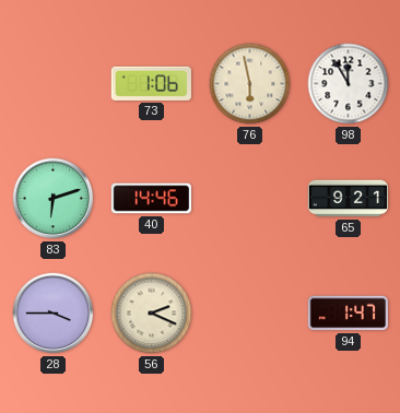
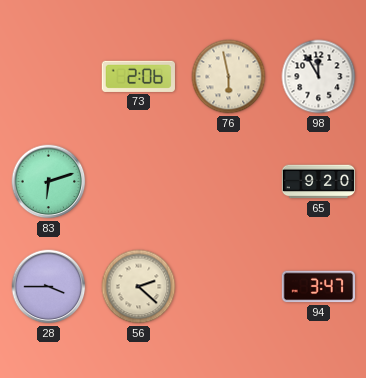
73: 1:06 -> 2:06
40: 14:46 -> none
65: 9:21 -> 9:20
56: 2:19 -> 2:22
94: 1:47 -> 3:47
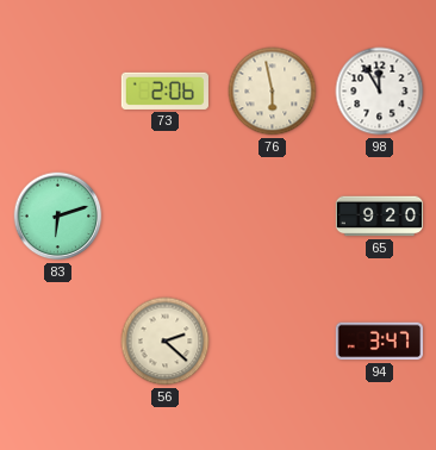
28: 3:45 -> none
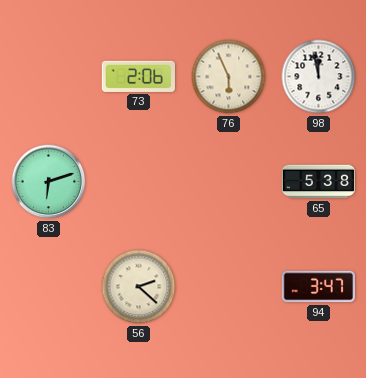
76: 5:58 -> 5:56
98: 11:55 -> 11:58
65: 9:20 -> 5:38
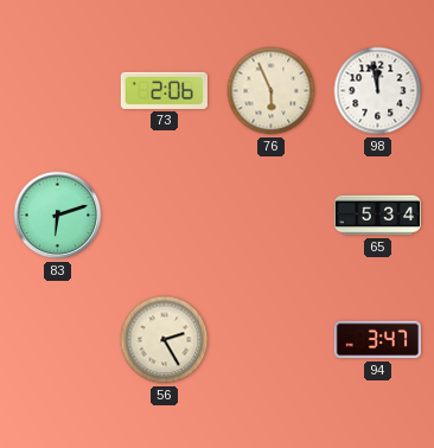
65: 5:38 -> 5:34
56: 2:22 -> 2:25
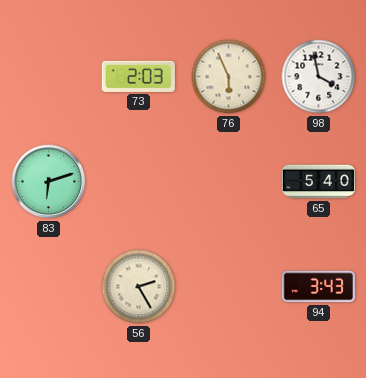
73: 2:06 -> 2:03
98: 11:58 -> 3:58
65: 5:34 -> 5:40
94: 3:47 -> 3:43
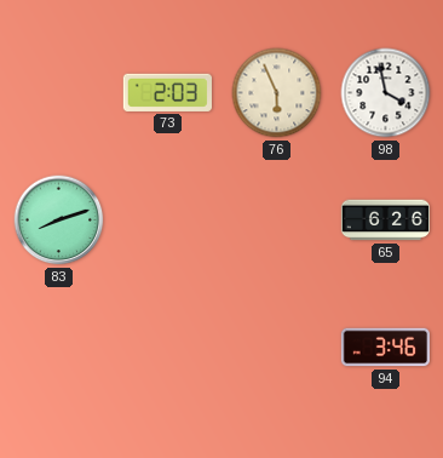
83: 6:12 -> 8:12
65: 5:40 -> 6:26
56: 2:25 -> none
94: 3:43 -> 3:46
